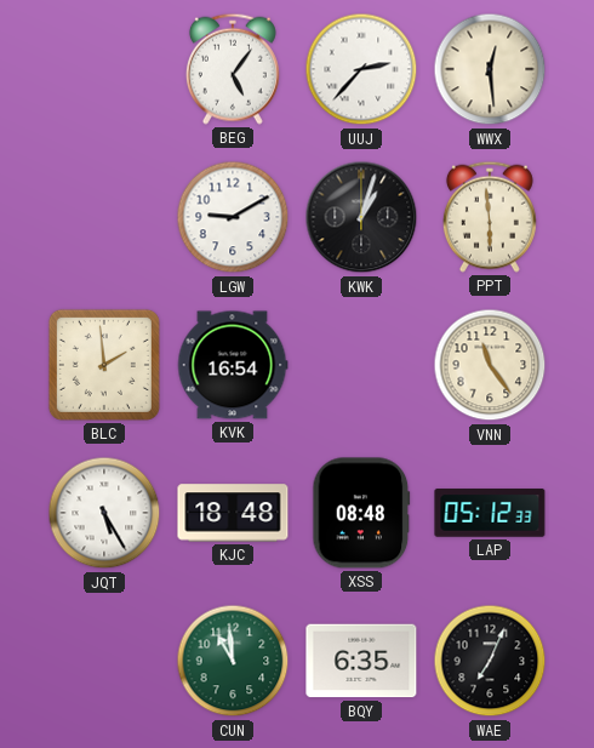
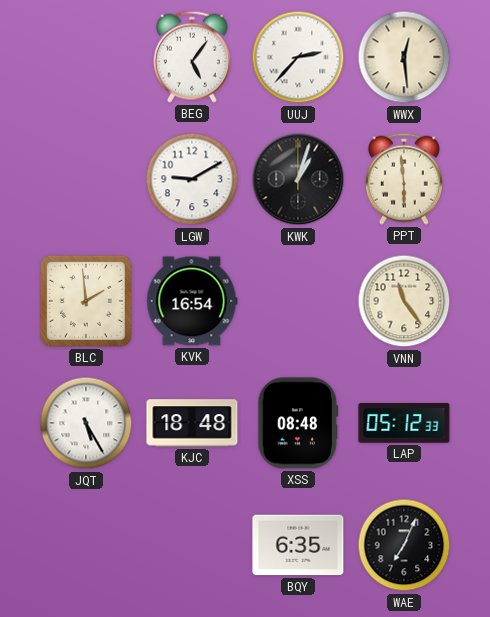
CUN: 10:59 -> none
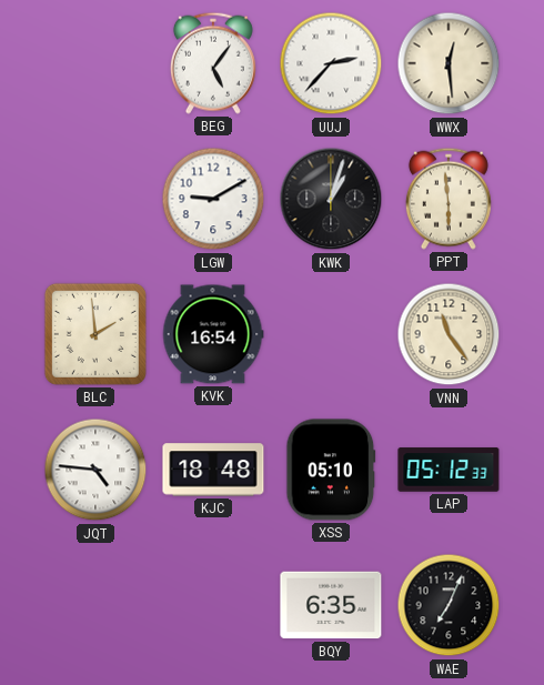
JQT: 5:25 -> 4:46
XSS: 08:48 -> 05:10
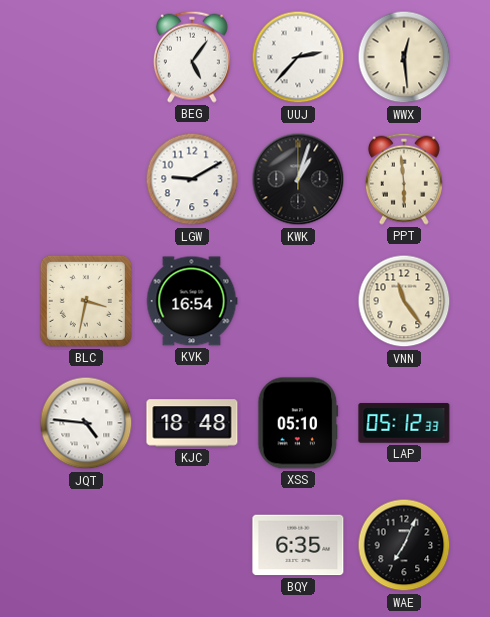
BLC: 1:59 -> 3:32
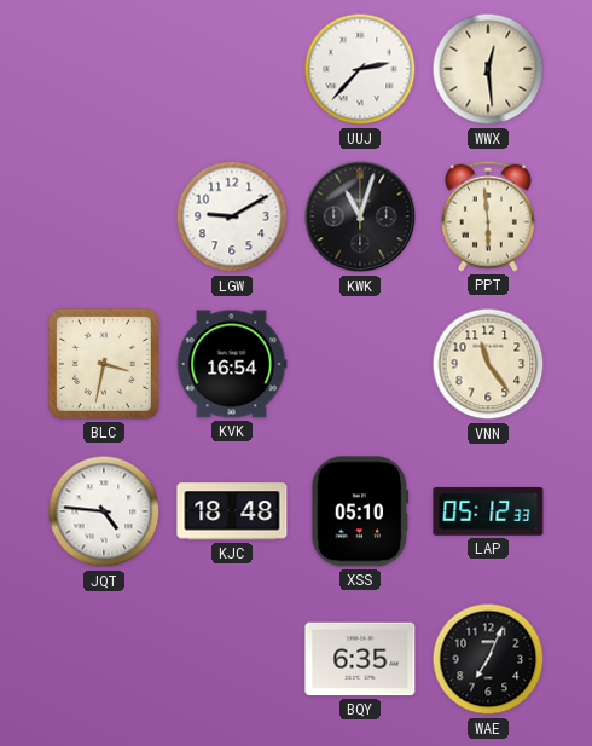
BEG: 5:06 -> none
KWK: 1:03 -> 11:03
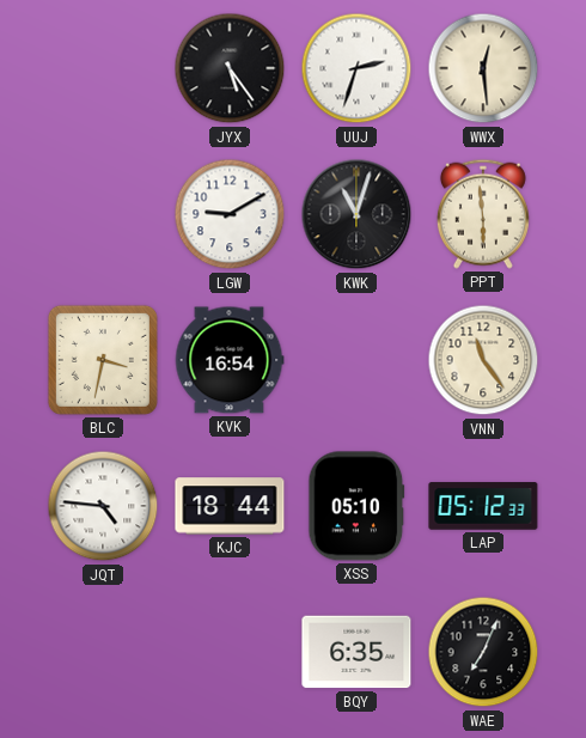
JYX: none -> 5:24
UUJ: 2:37 -> 2:33
KJC: 18:48 -> 18:44
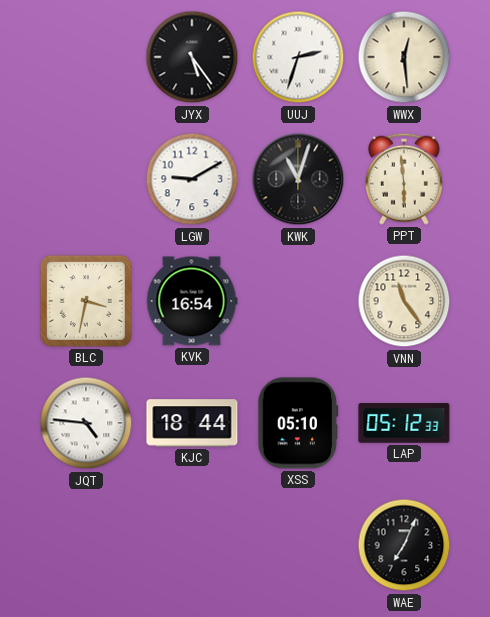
BQY: 6:35 -> none
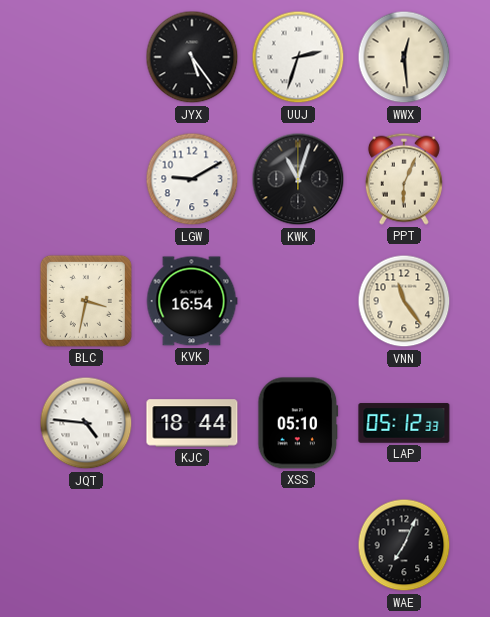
PPT: 5:59 -> 6:04
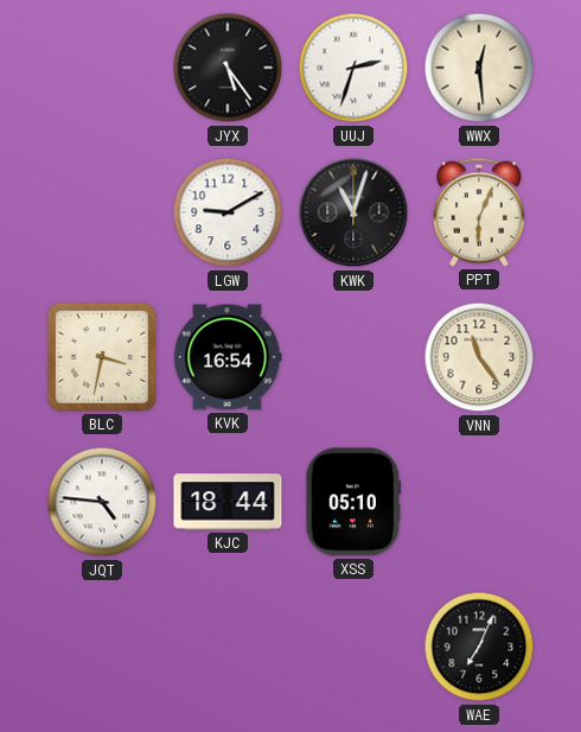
LAP: 05:12 -> none
